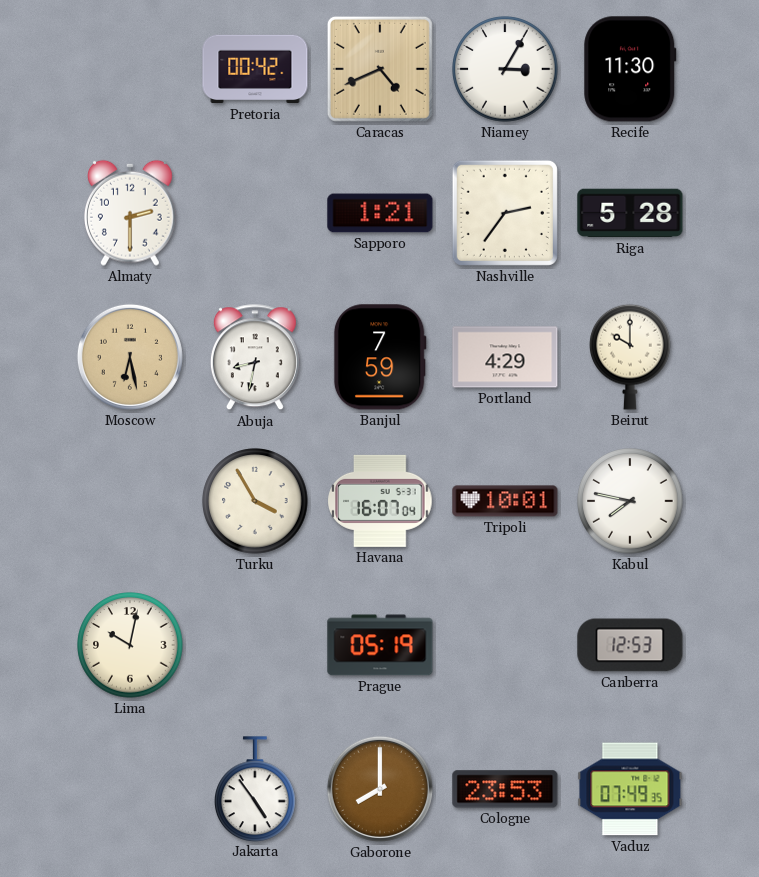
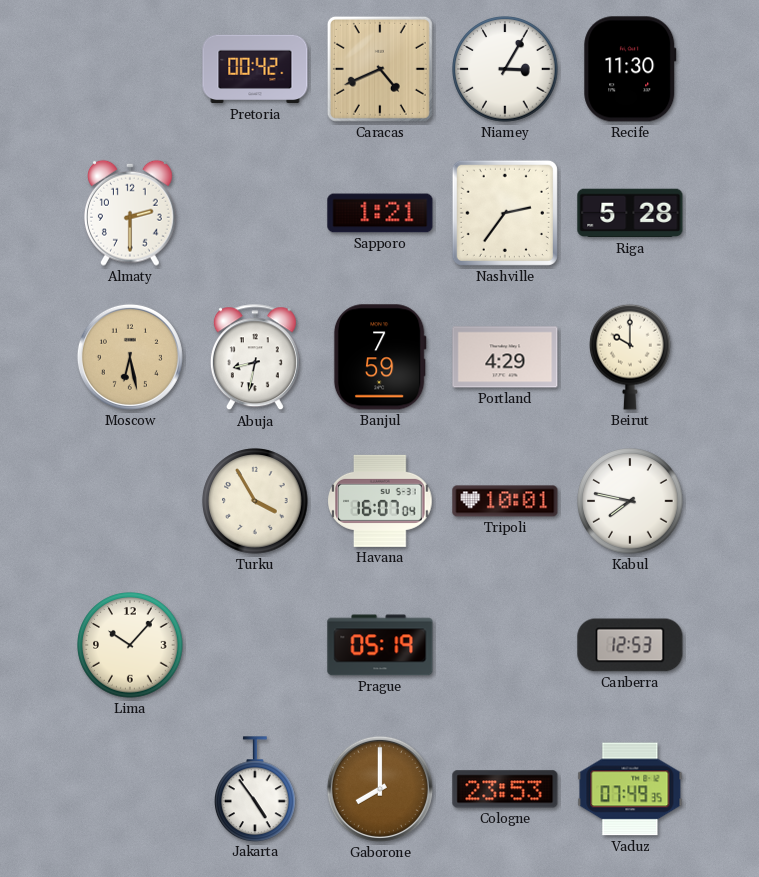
Lima: 10:02 -> 10:07
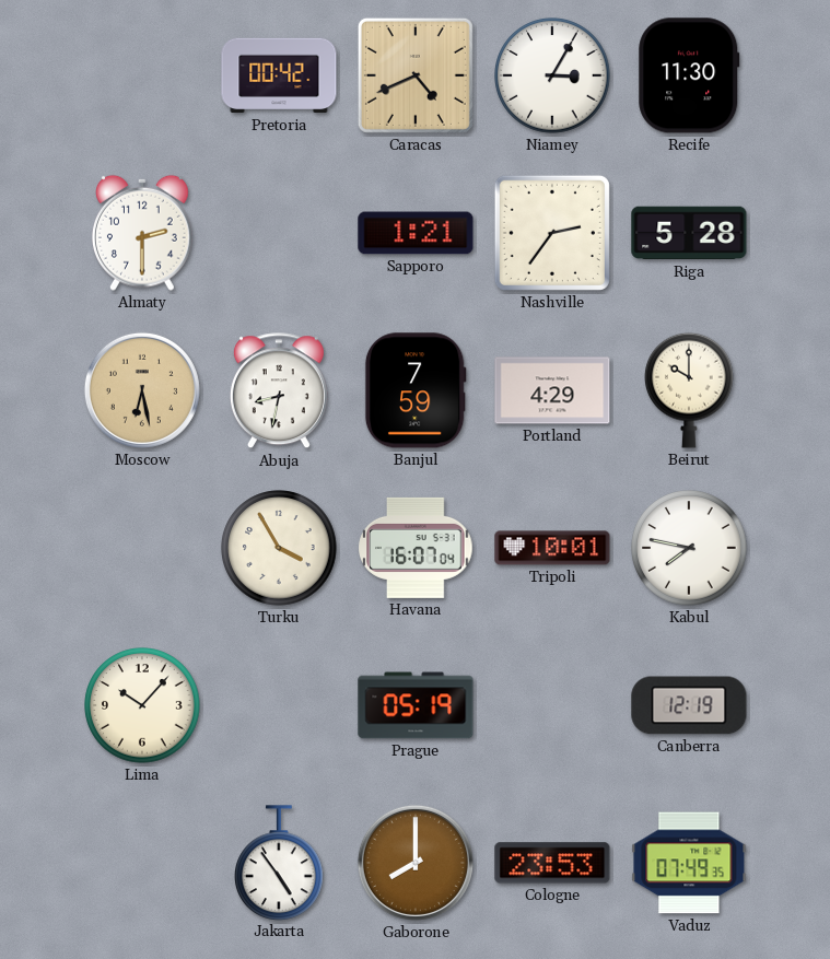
Canberra: 12:53 -> 12:19
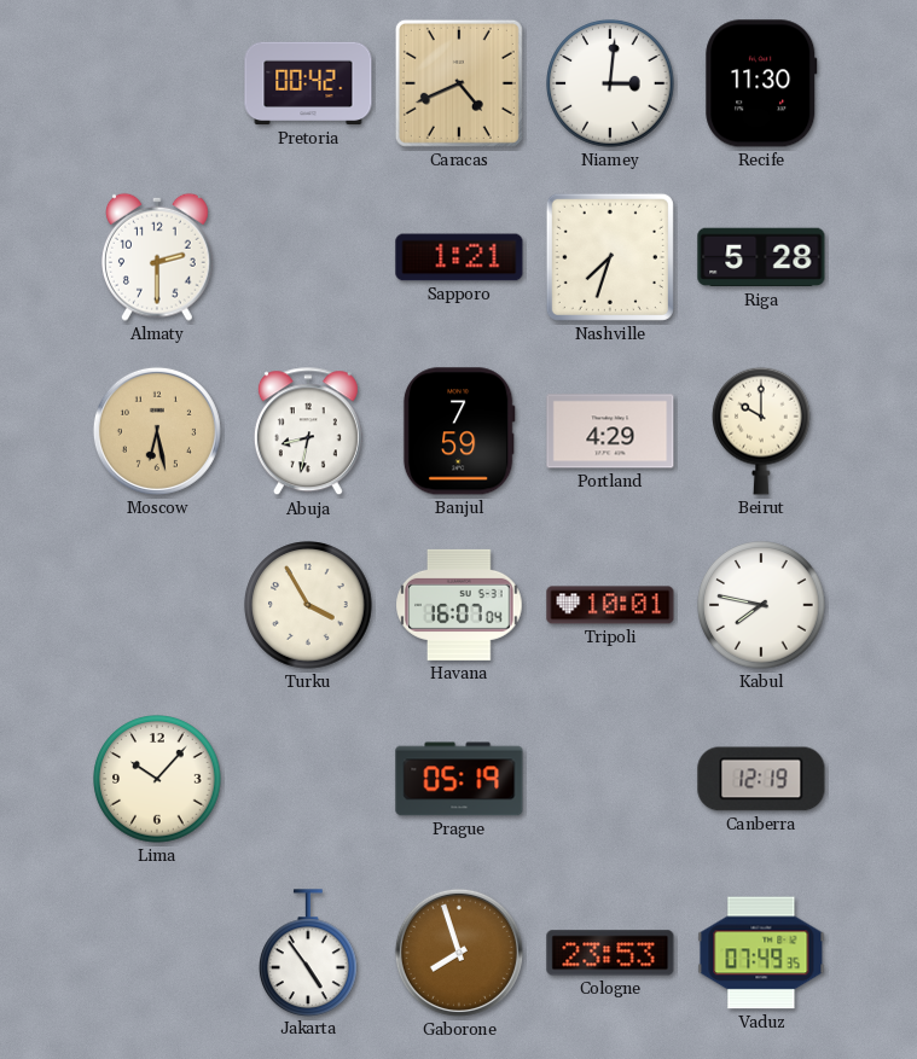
Niamey: 3:05 -> 3:01
Nashville: 2:36 -> 7:33
Gaborone: 8:00 -> 7:57
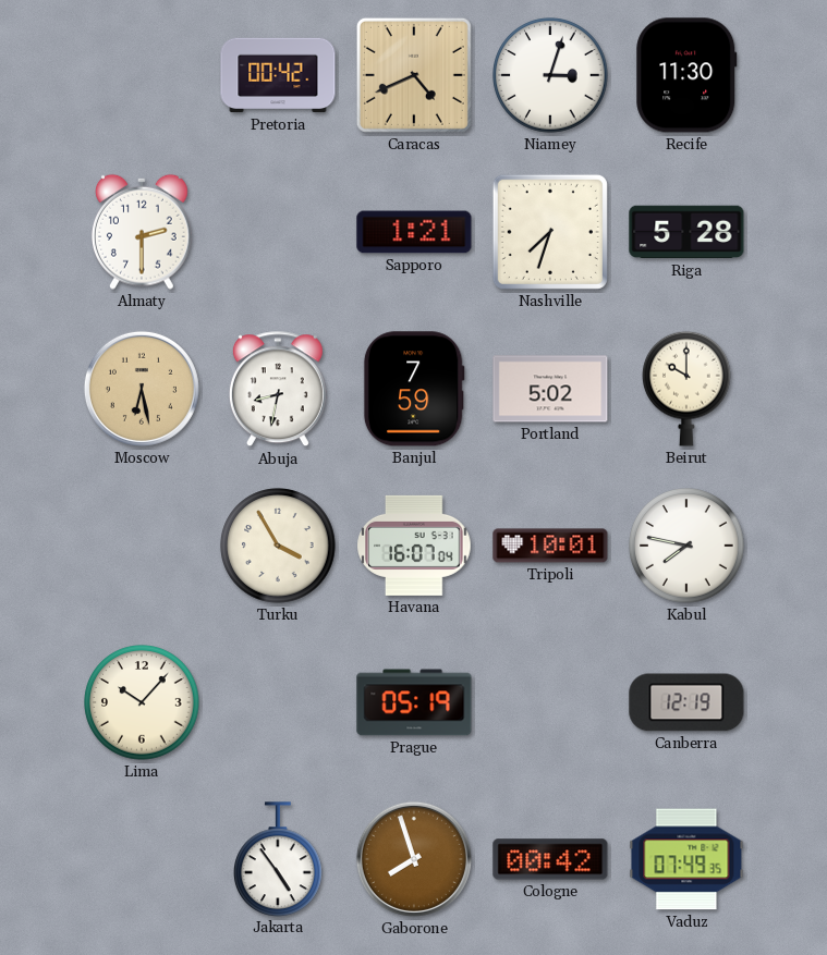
Niamey: 3:01 -> 3:03
Portland: 4:29 -> 5:02
Cologne: 23:53 -> 00:42
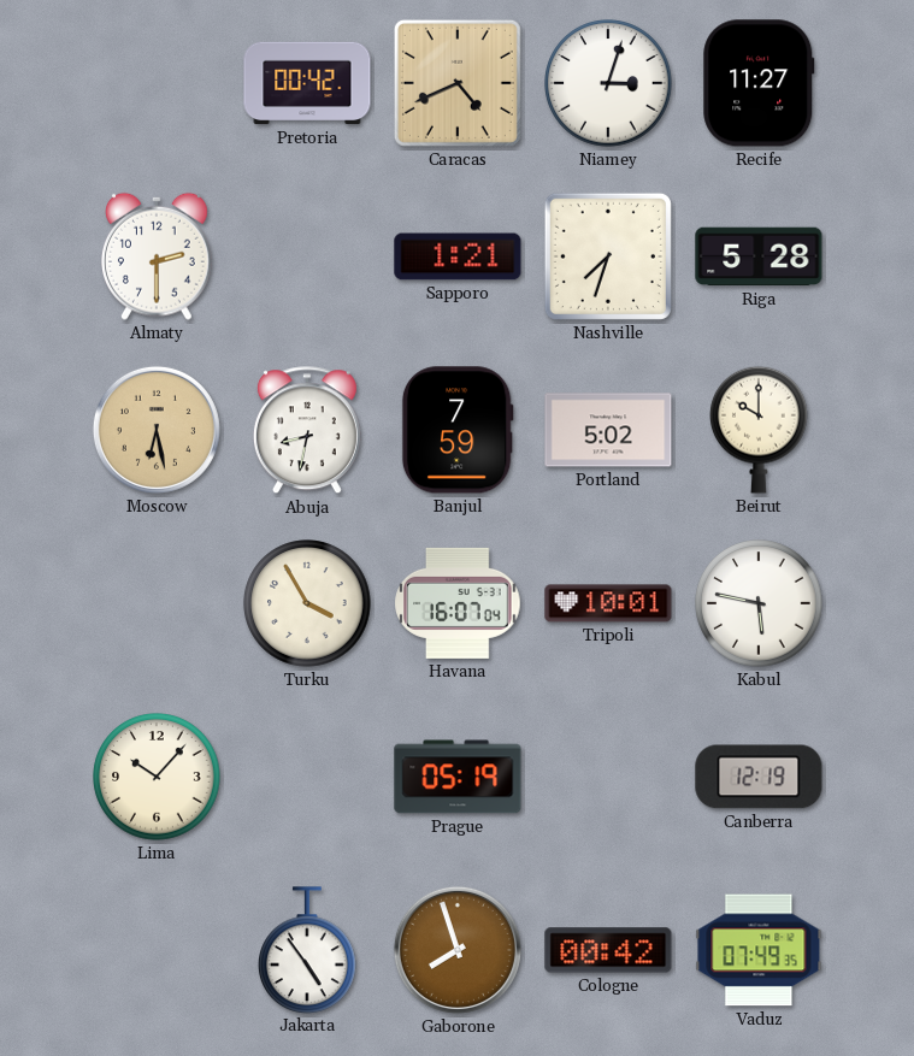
Recife: 11:30 -> 11:27
Kabul: 7:47 -> 5:47
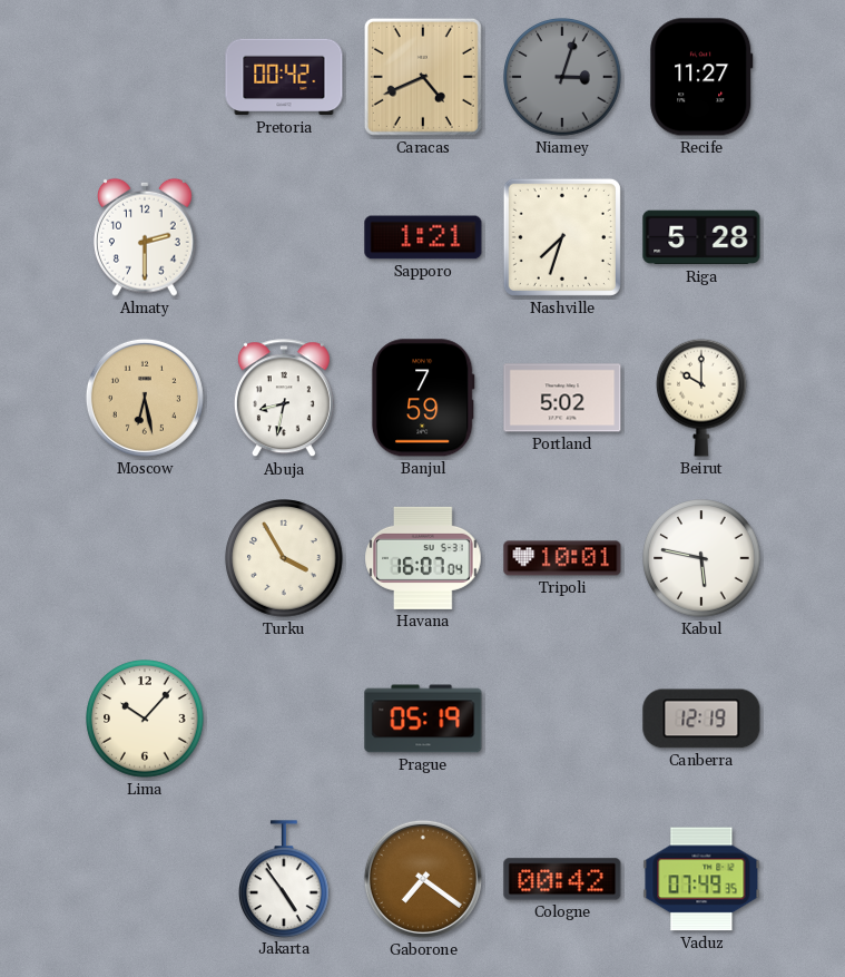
Niamey dial: white -> grey
Gaborone: 7:57 -> 7:21
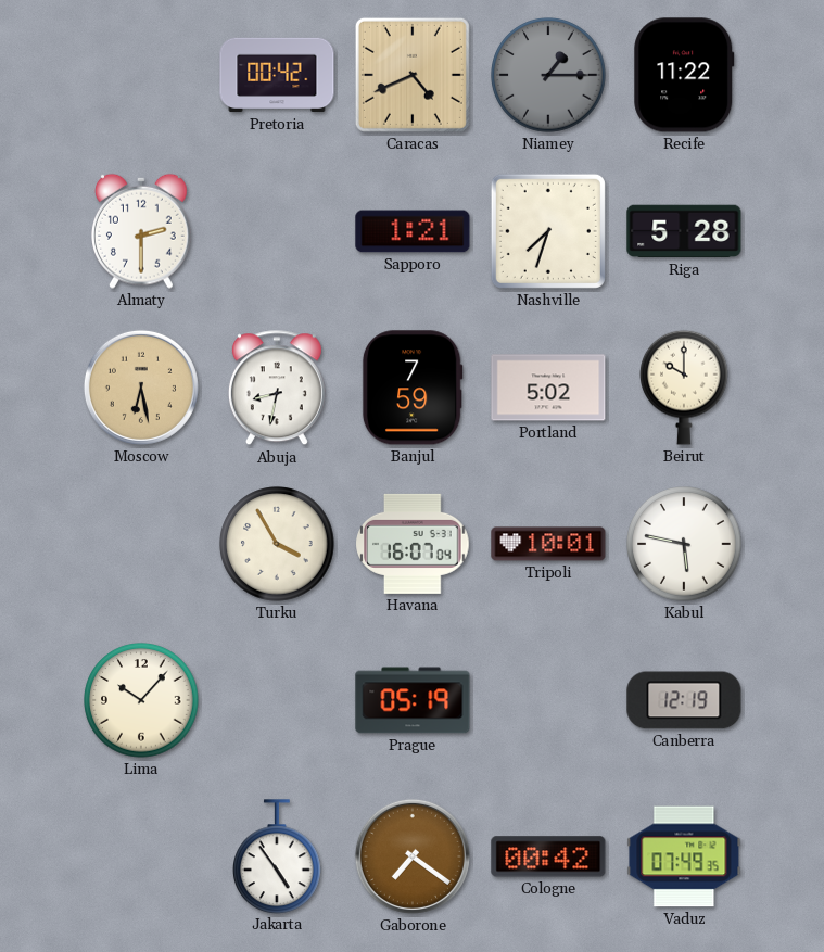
Niamey: 3:03 -> 1:15
Recife: 11:27 -> 11:22
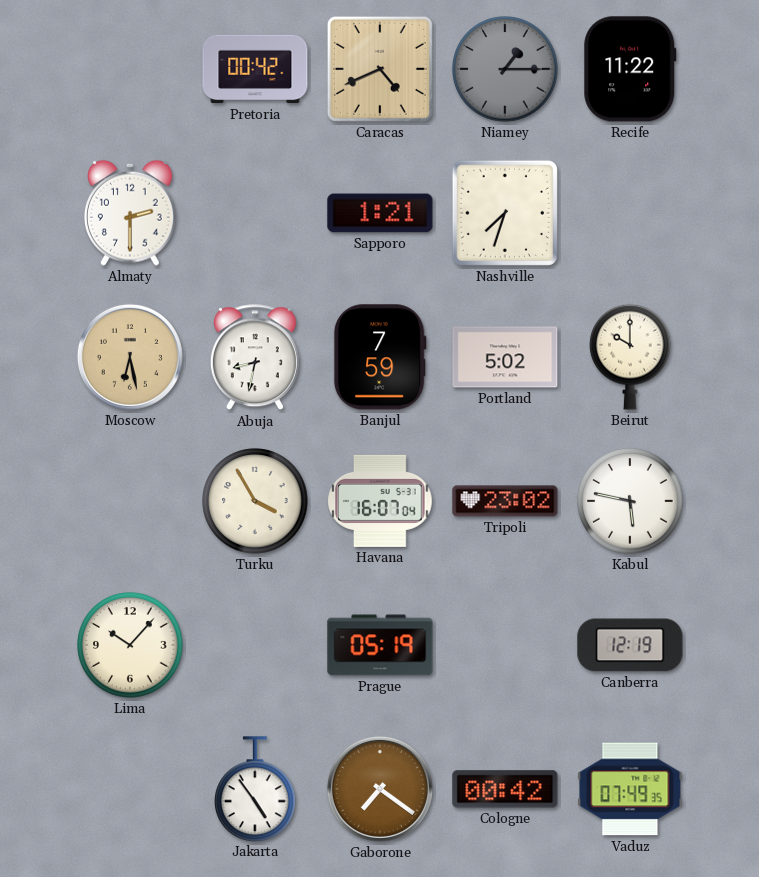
Riga: 5:28 -> none
Tripoli: 10:01 -> 23:02
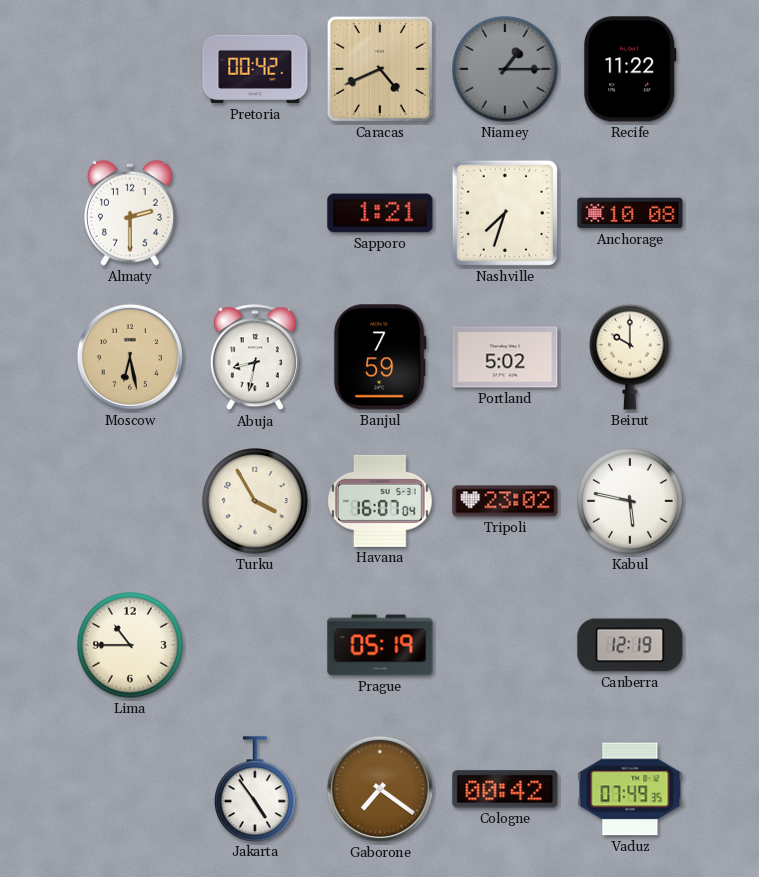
Anchorage: none -> 10:08
Lima: 10:07 -> 10:45
